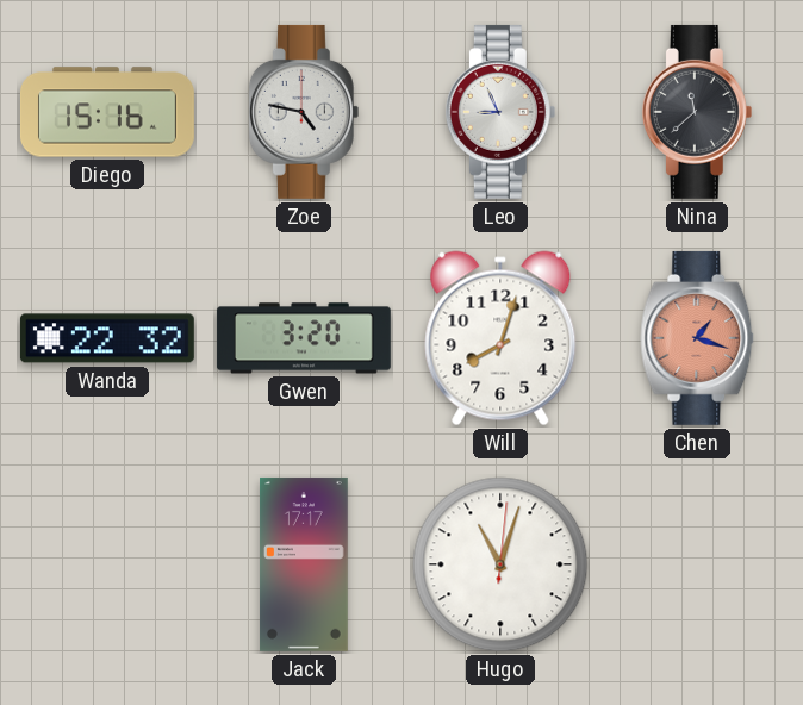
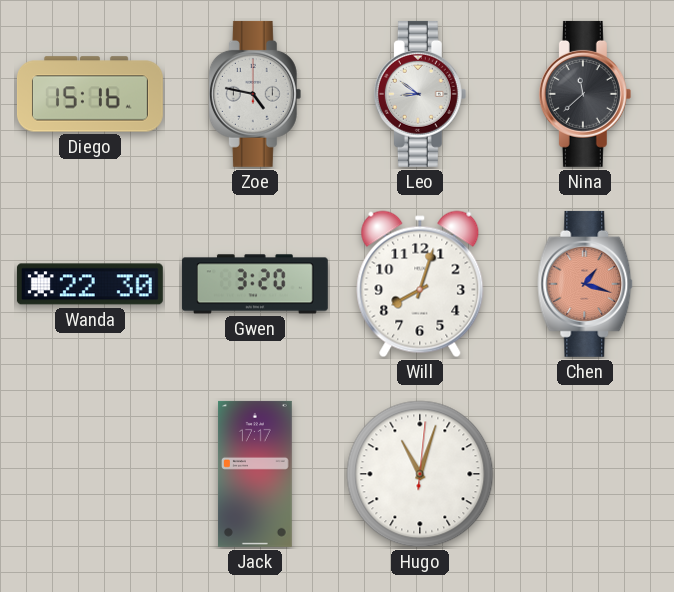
Leo: 8:56 -> 8:51
Wanda: 22:32 -> 22:30
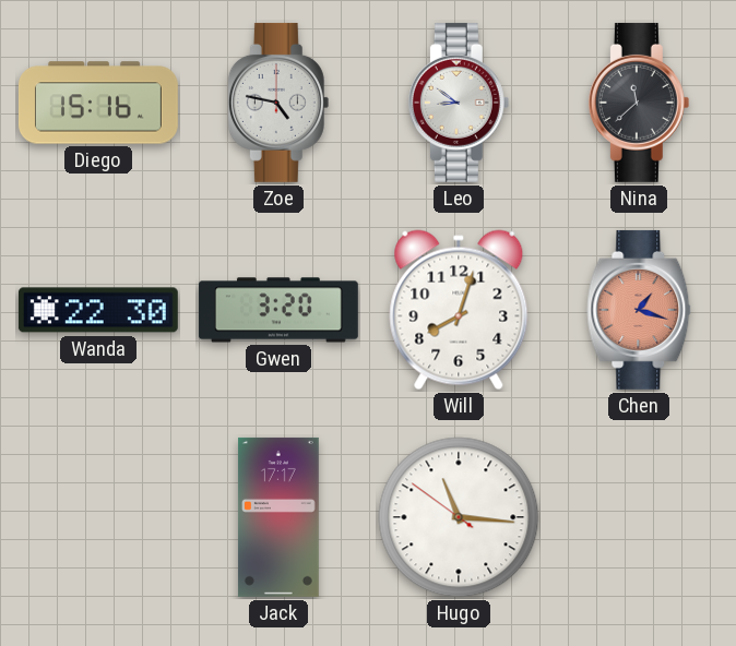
Hugo: 11:03 -> 11:15
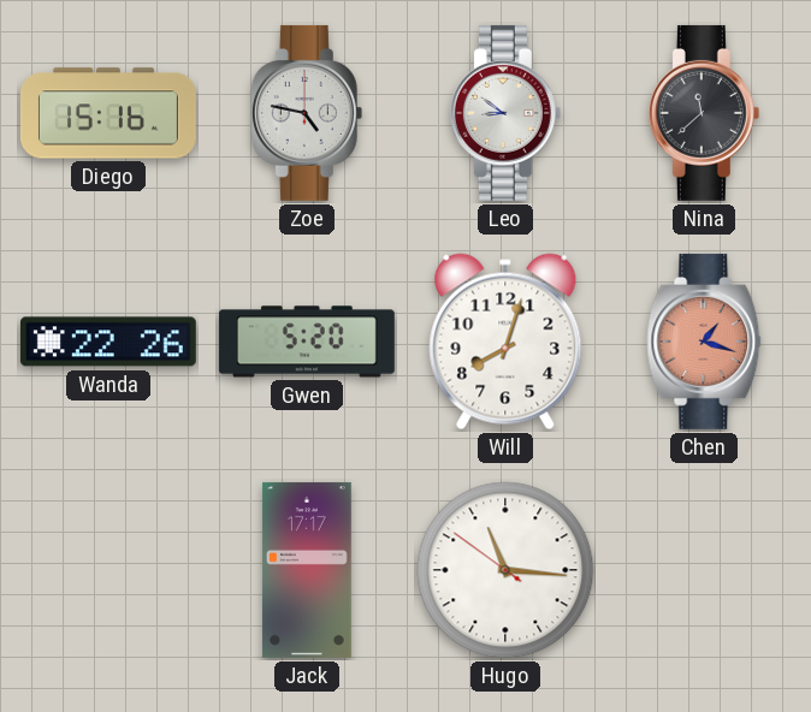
Wanda: 22:30 -> 22:26
Gwen: 3:20 -> 5:20
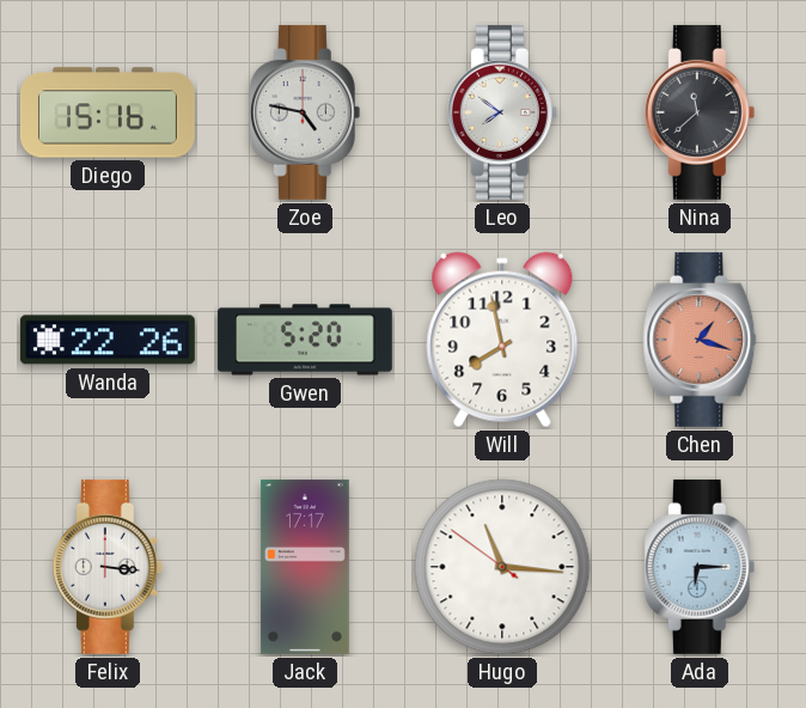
Leo: 8:51 -> 7:51
Will: 8:03 -> 7:58
Felix: none -> 3:16
Ada: none -> 6:15
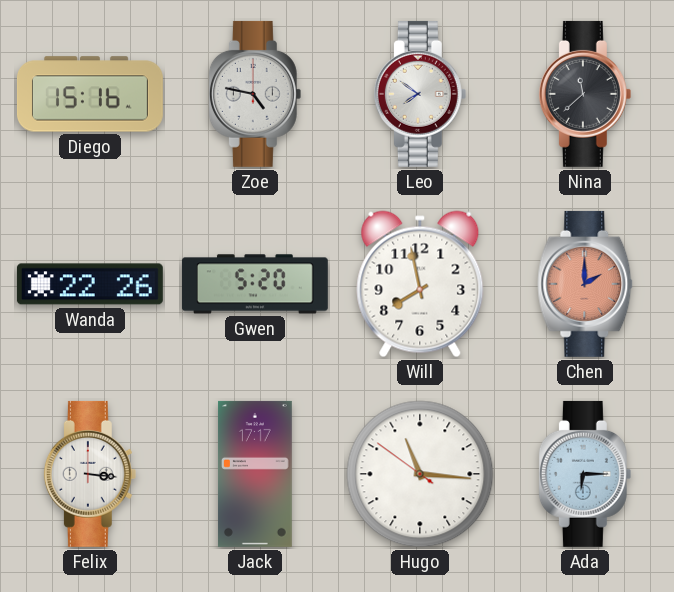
Chen: 1:18 -> 2:00
